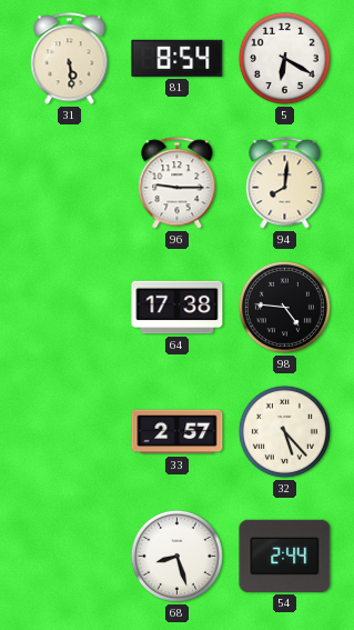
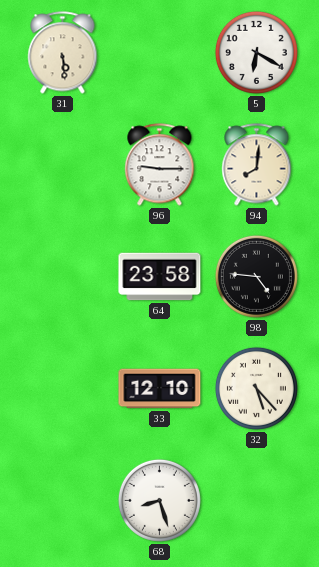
81: 8:54 -> none
64: 17:38 -> 23:58
33: 2:57 -> 12:10
54: 2:44 -> none
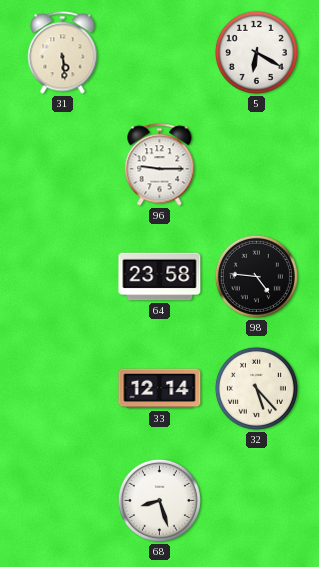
94: 8:01 -> none
33: 12:10 -> 12:14
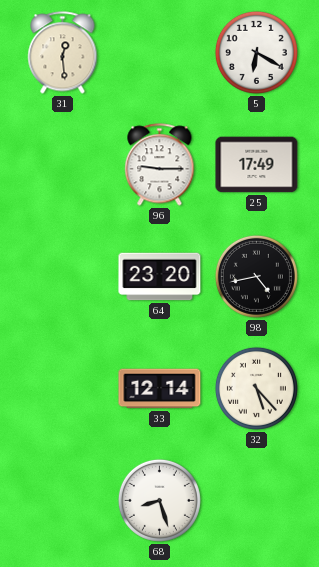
31: 5:29 -> 12:29
25: none -> 17:49
64: 23:58 -> 23:20
98: 4:46 -> 4:43
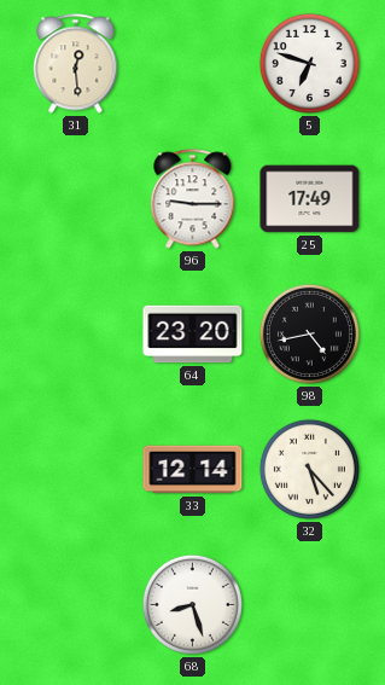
5: 6:20 -> 6:48
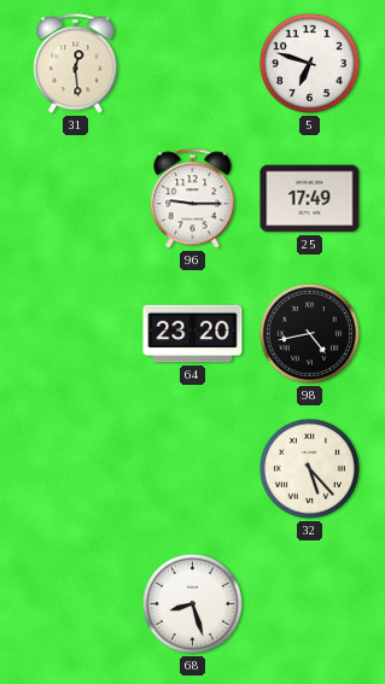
33: 12:14 -> none
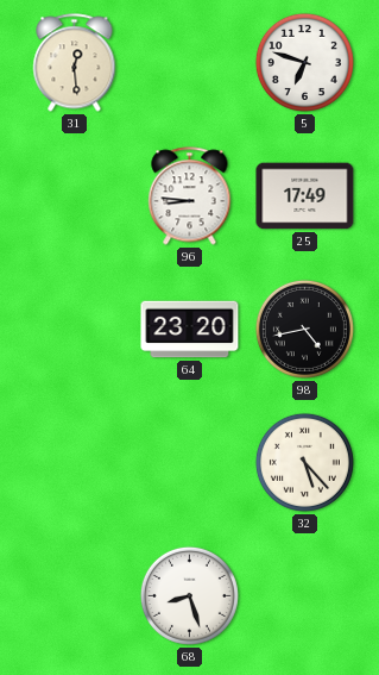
96: 9:15 -> 8:46
